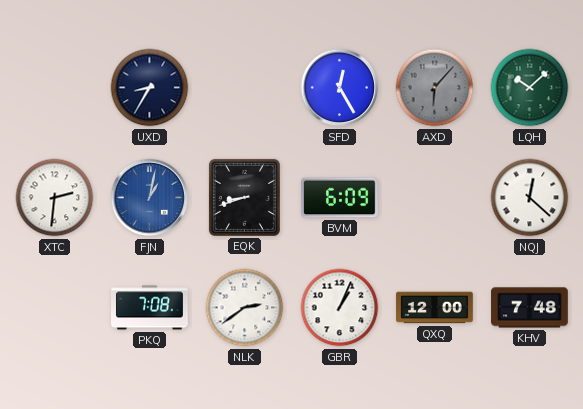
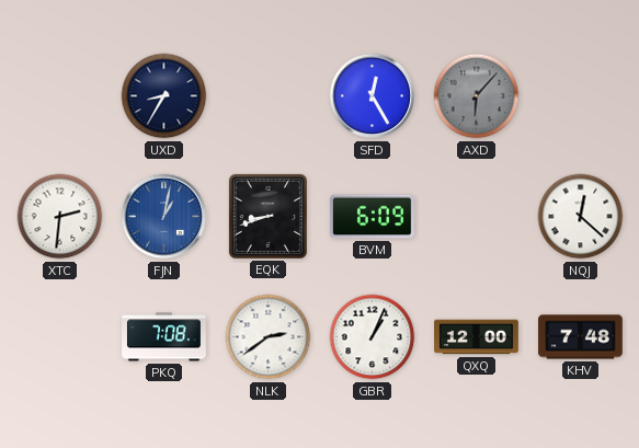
LQH: 10:08 -> none
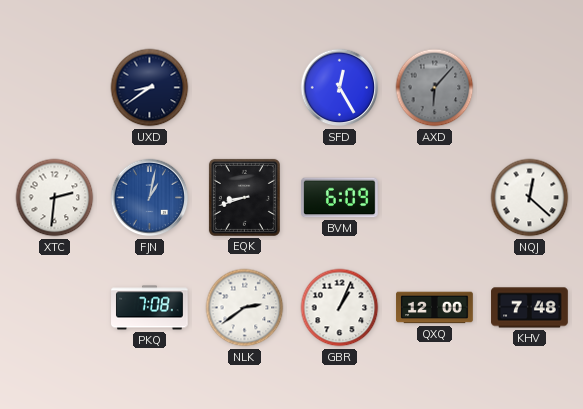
UXD: 8:35 -> 8:39
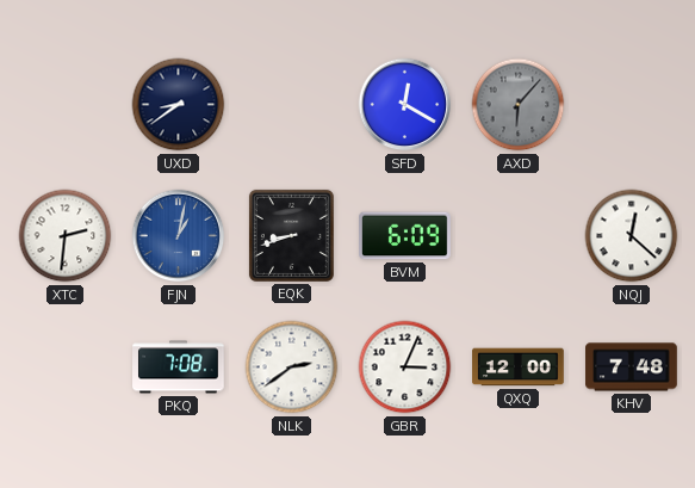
SFD: 12:25 -> 12:20
GBR: 1:04 -> 3:04
